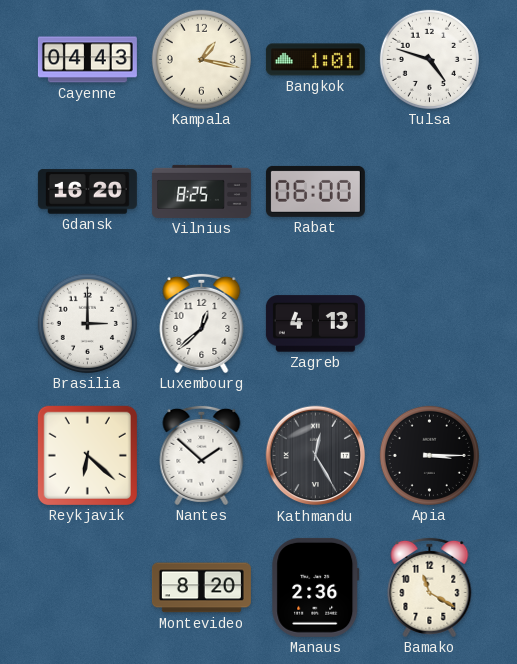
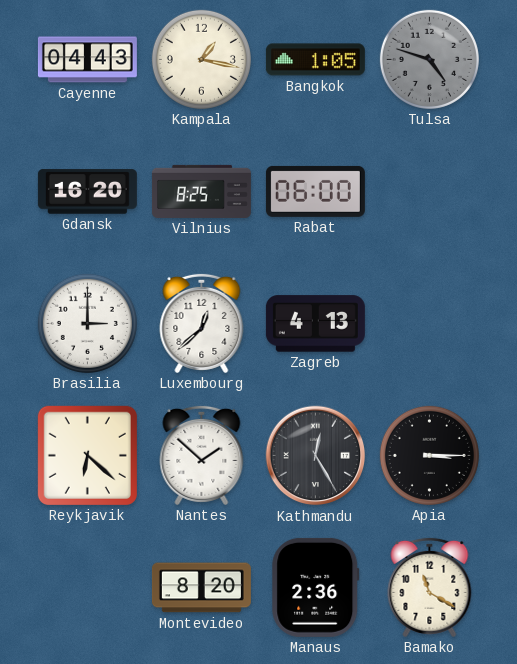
Bangkok: 1:01 -> 1:05
Tulsa dial: white -> grey
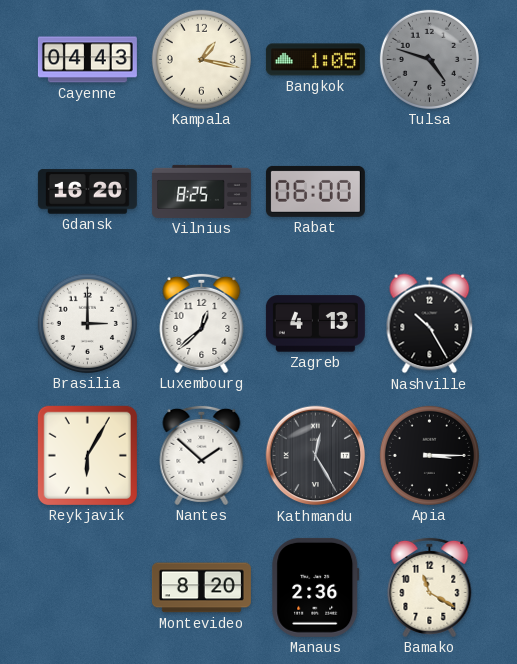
Nashville: none -> 10:25
Reykjavik: 6:22 -> 6:05
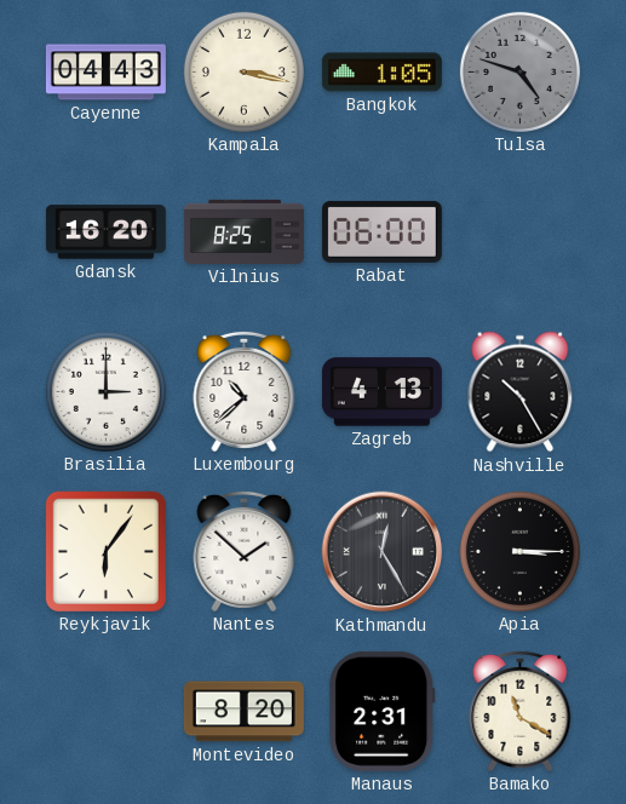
Kampala: 1:17 -> 3:17
Luxembourg: 12:38 -> 10:38
Reykjavik: 6:05 -> 6:06
Manaus: 2:36 -> 2:31
